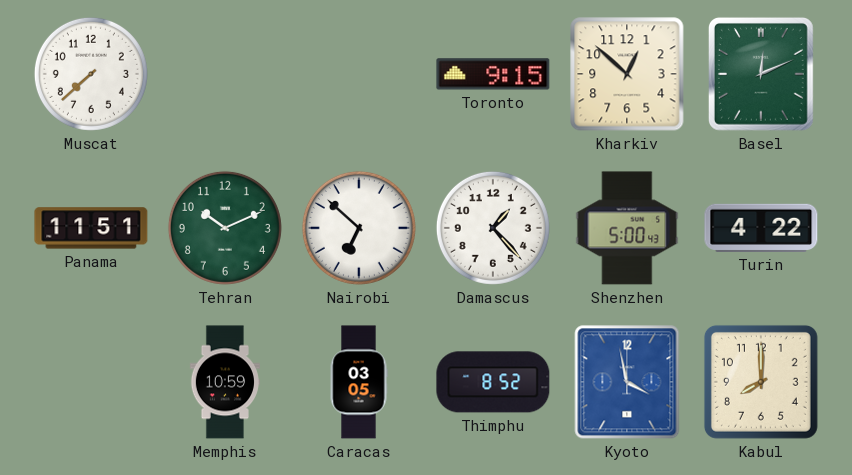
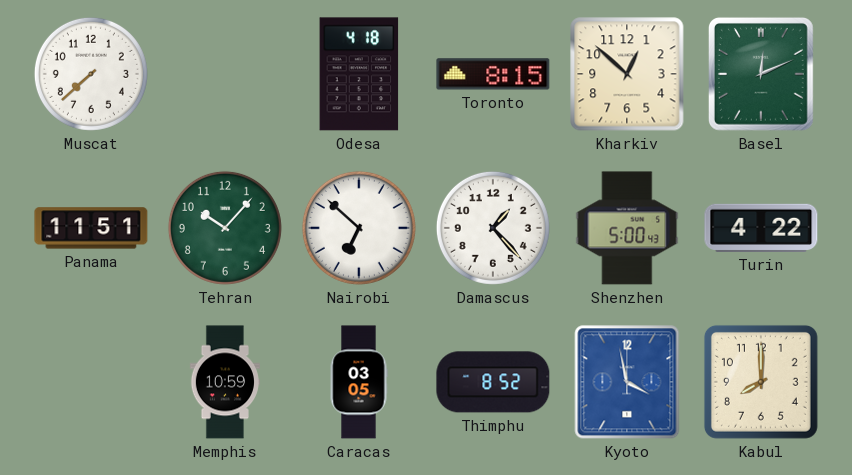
Odesa: none -> 4:18
Toronto: 9:15 -> 8:15
Tehran: 10:11 -> 10:07
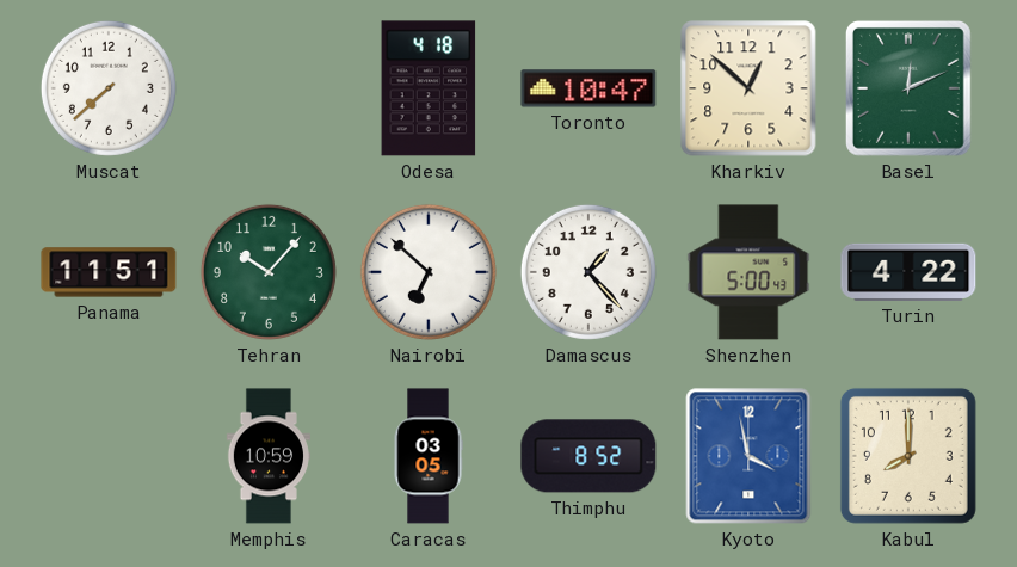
Toronto: 8:15 -> 10:47
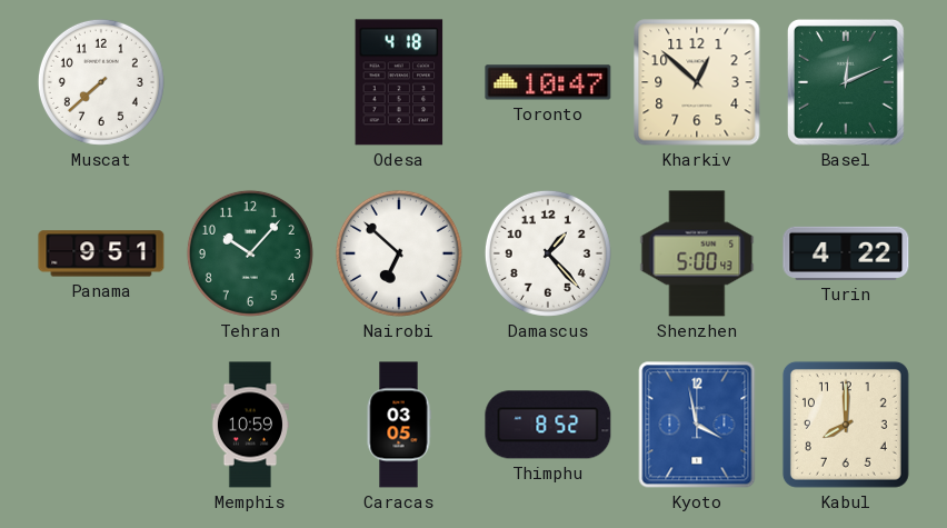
Panama: 11:51 -> 9:51
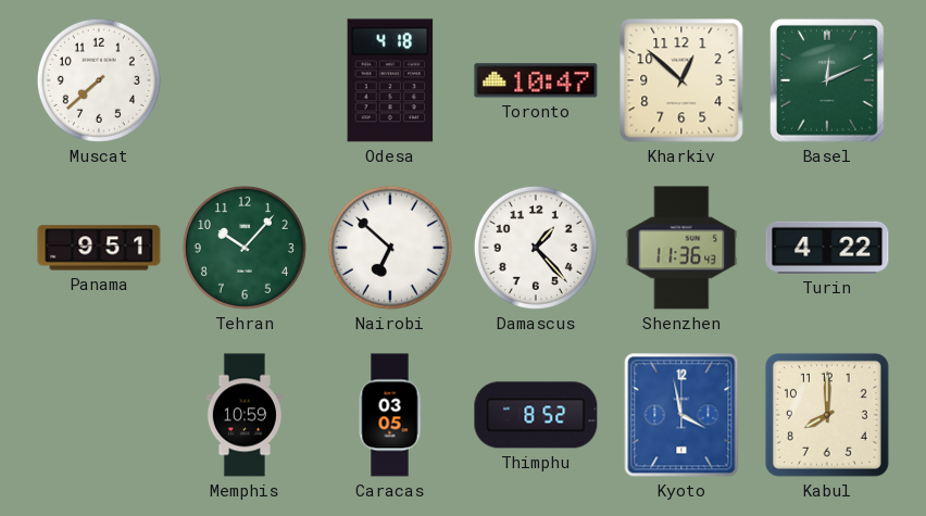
Shenzhen: 5:00 -> 11:36
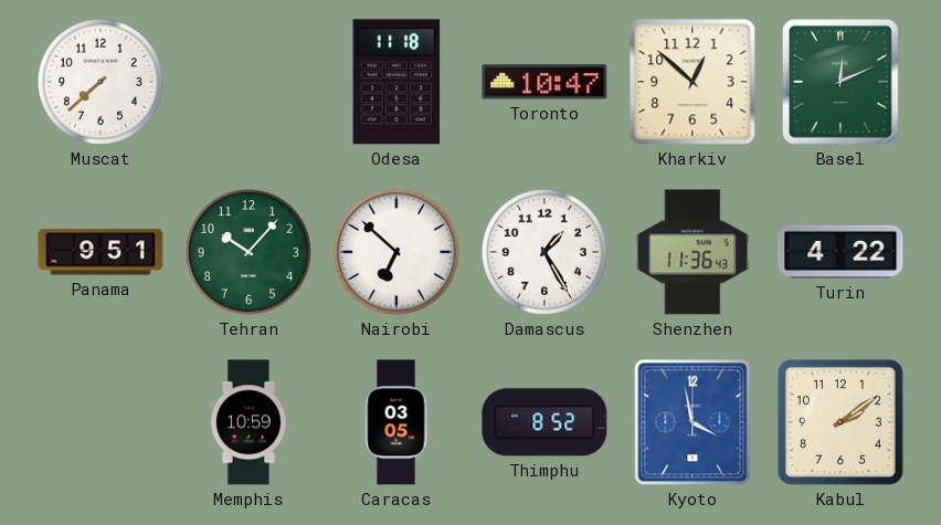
Odesa: 4:18 -> 11:18
Damascus: 1:23 -> 1:25
Kabul: 8:00 -> 2:09
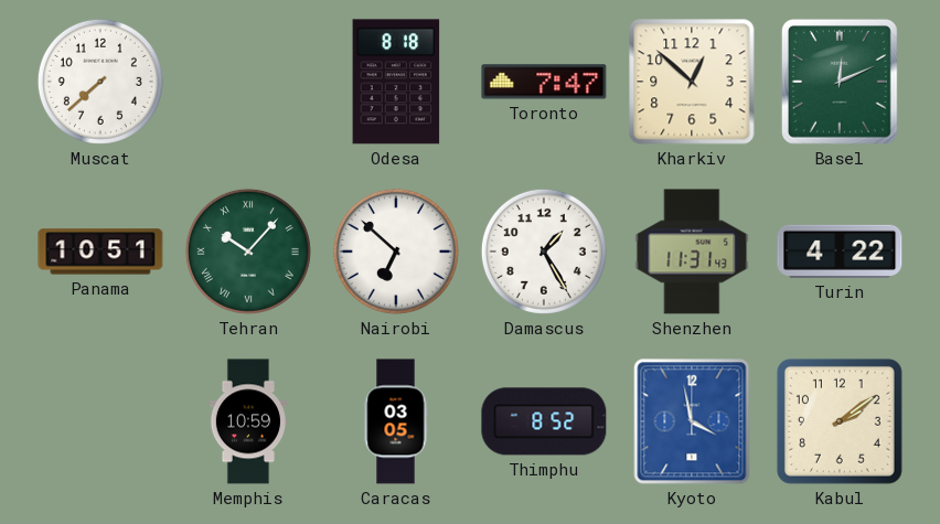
Odesa: 11:18 -> 8:18
Toronto: 10:47 -> 7:47
Panama: 9:51 -> 10:51
Tehran numerals: Arabic -> Roman
Shenzhen: 11:36 -> 11:31
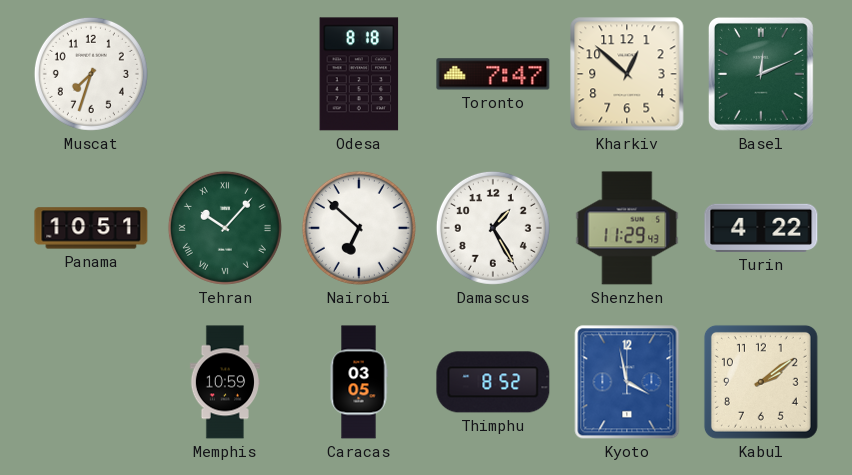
Muscat: 7:38 -> 7:33
Shenzhen: 11:31 -> 11:29
